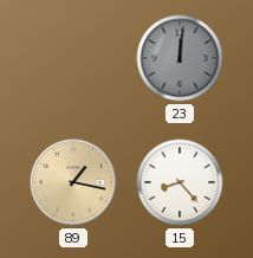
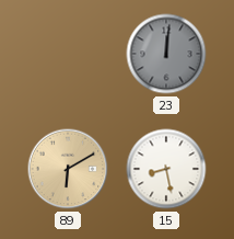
89: 1:17 -> 6:10
15: 8:23 -> 8:28
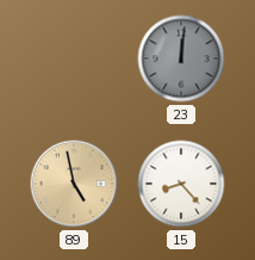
89: 6:10 -> 4:58
15: 8:28 -> 8:23
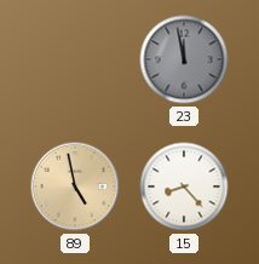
23: 12:01 -> 11:58
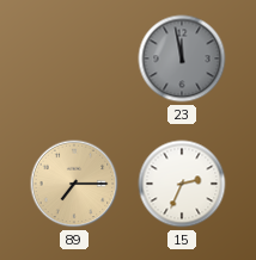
89: 4:58 -> 7:15
15: 8:23 -> 2:34
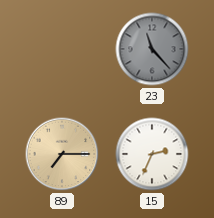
23: 11:58 -> 11:23
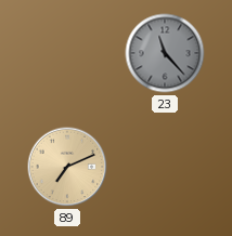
89: 7:15 -> 7:11
15: 2:34 -> none
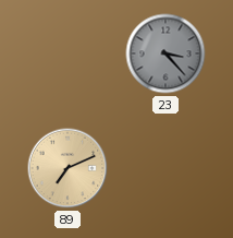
23: 11:23 -> 3:23
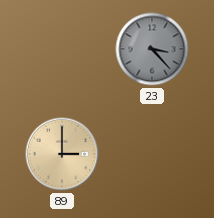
89: 7:11 -> 3:00
